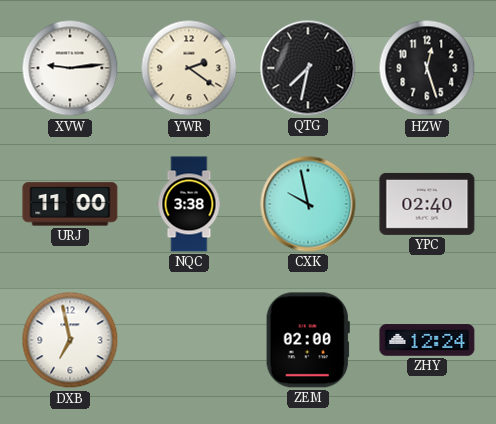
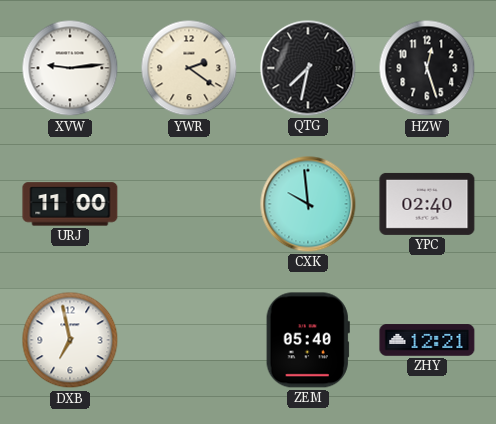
NQC: 3:38 -> none
CXK: 9:58 -> 9:59
ZEM: 02:00 -> 05:40
ZHY: 12:24 -> 12:21
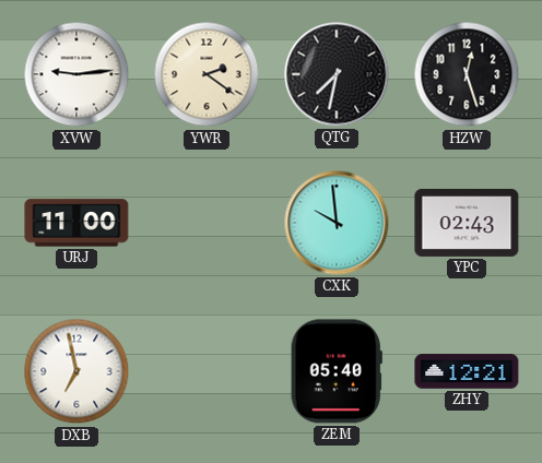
YPC: 02:40 -> 02:43
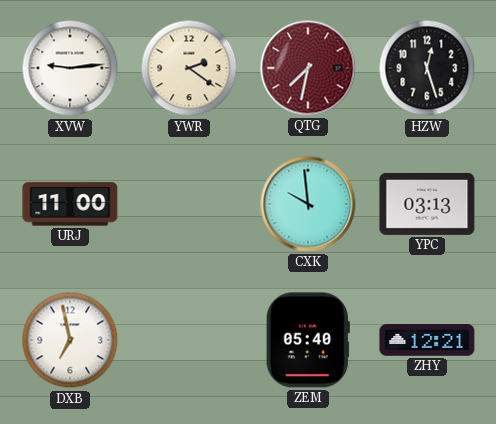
QTG dial: black -> burgundy
YPC: 02:43 -> 03:13
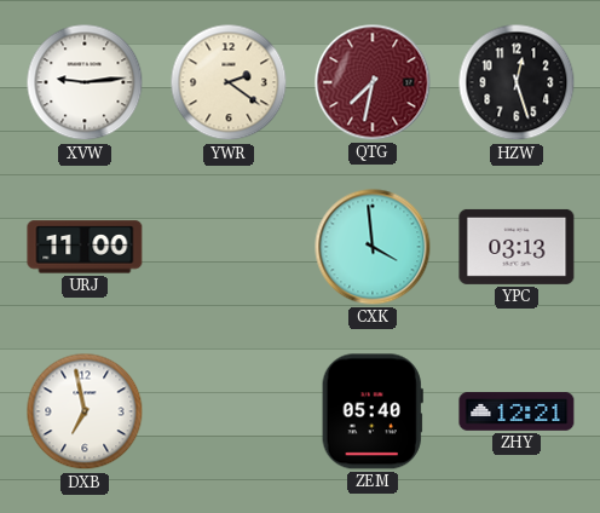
CXK: 9:59 -> 3:59
